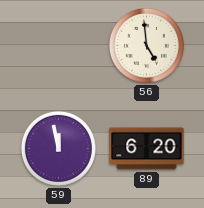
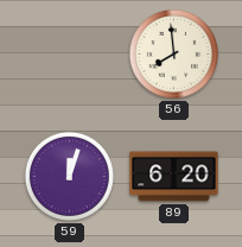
56: 4:59 -> 7:59
59: 11:58 -> 12:03
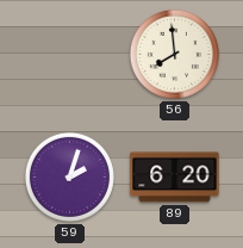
59: 12:03 -> 2:03
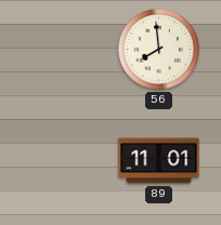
59: 2:03 -> none
89: 6:20 -> 11:01
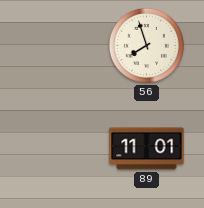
56: 7:59 -> 7:57
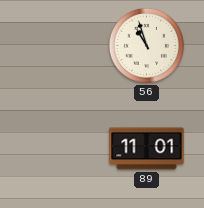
56: 7:57 -> 10:57
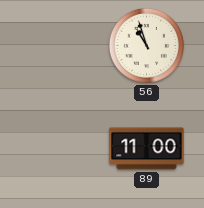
89: 11:01 -> 11:00
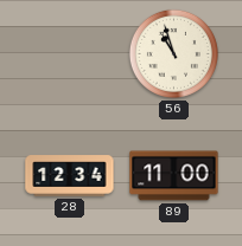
28: none -> 12:34
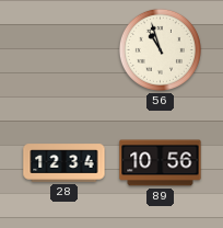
89: 11:00 -> 10:56
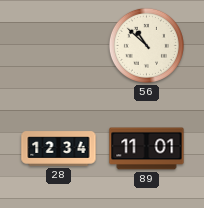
56: 10:57 -> 10:52
89: 10:56 -> 11:01
